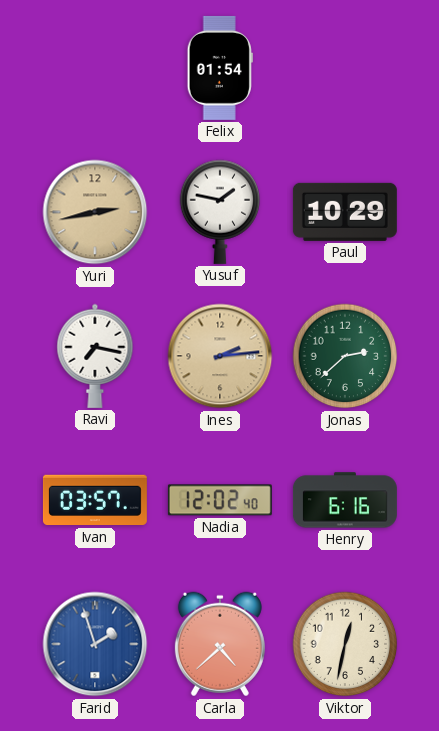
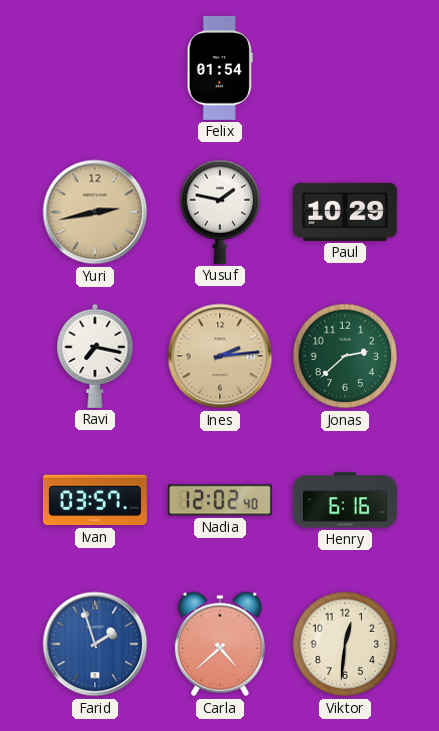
Viktor: 12:32 -> 12:31
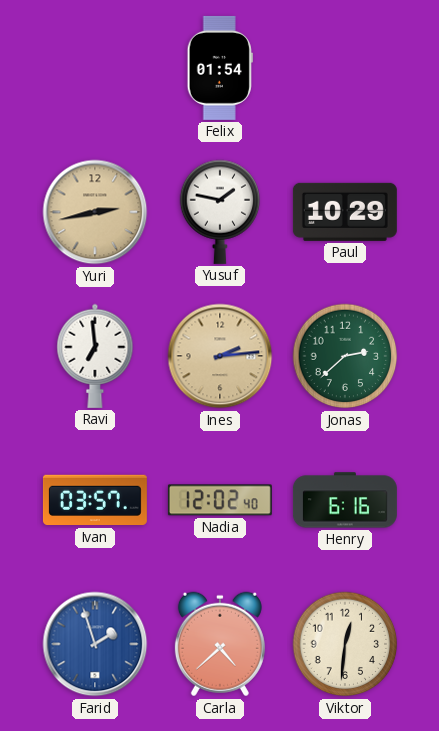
Ravi: 7:17 -> 6:59
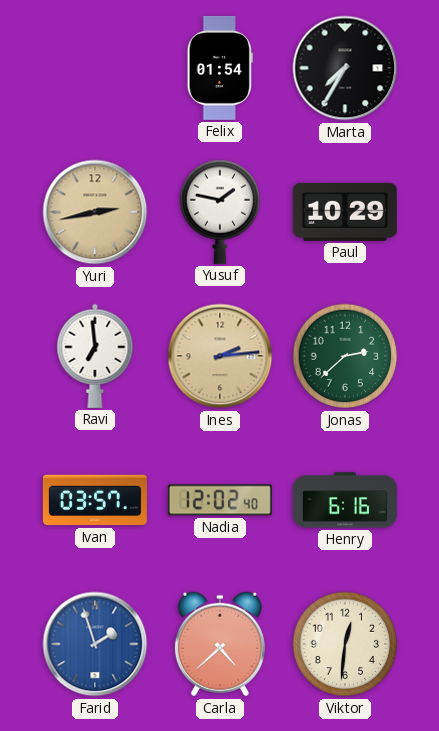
Marta: none -> 7:35
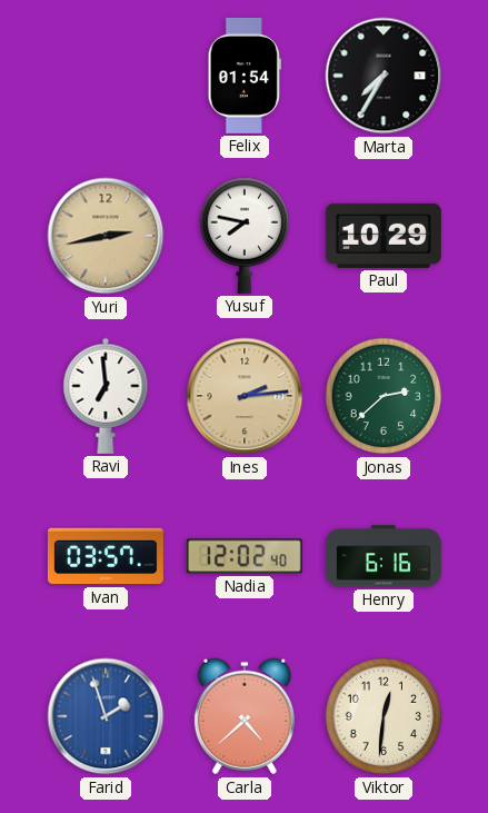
Yusuf: 1:47 -> 7:47
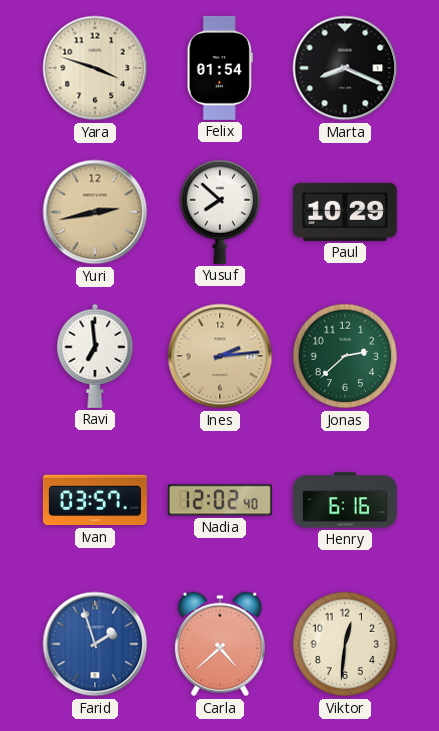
Yara: none -> 3:48
Marta: 7:35 -> 8:19
Yusuf: 7:47 -> 7:52
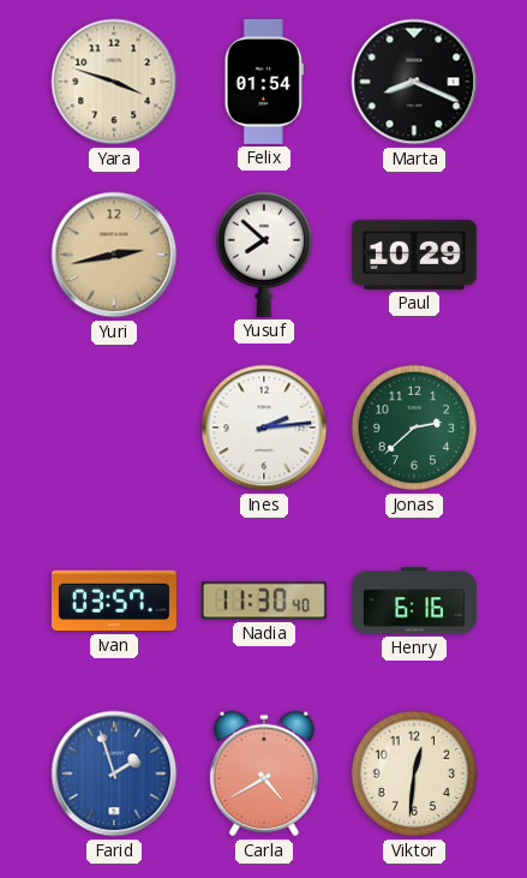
Ravi: 6:59 -> none
Ines dial: champagne -> white
Nadia: 12:02 -> 11:30
Carla: 4:38 -> 4:40
